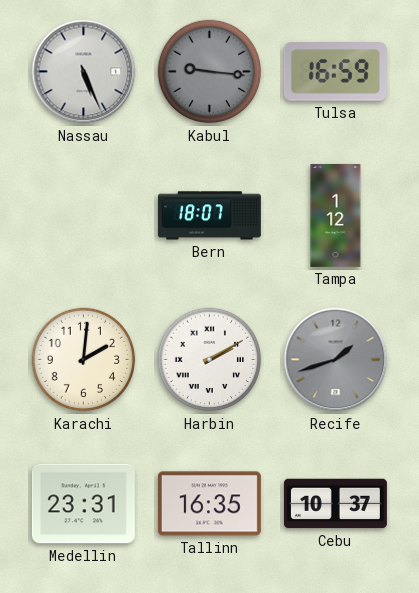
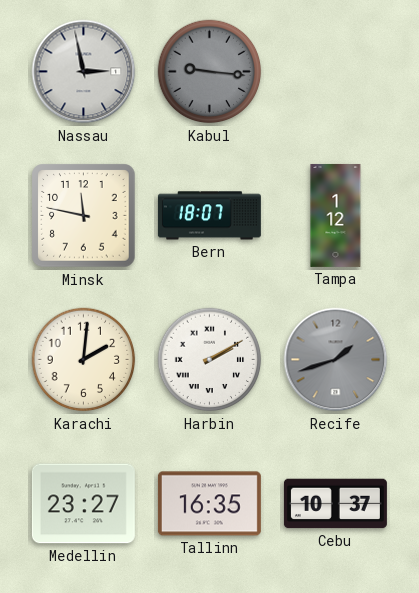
Nassau: 5:26 -> 2:58
Tulsa: 16:59 -> none
Minsk: none -> 11:47
Medellin: 23:31 -> 23:27
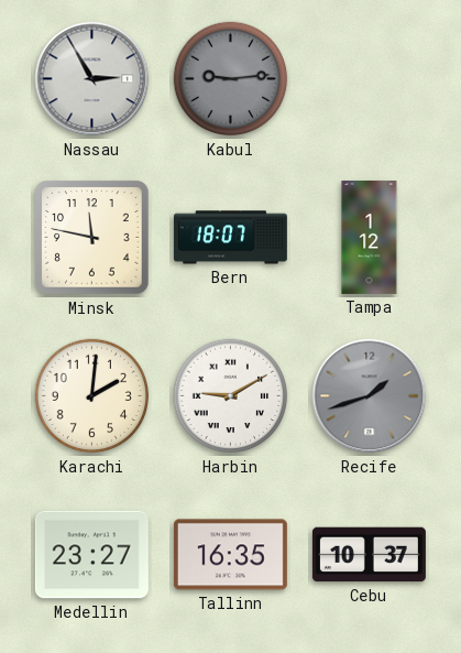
Nassau: 2:58 -> 2:55
Kabul: 9:16 -> 9:14
Harbin: 2:10 -> 9:10
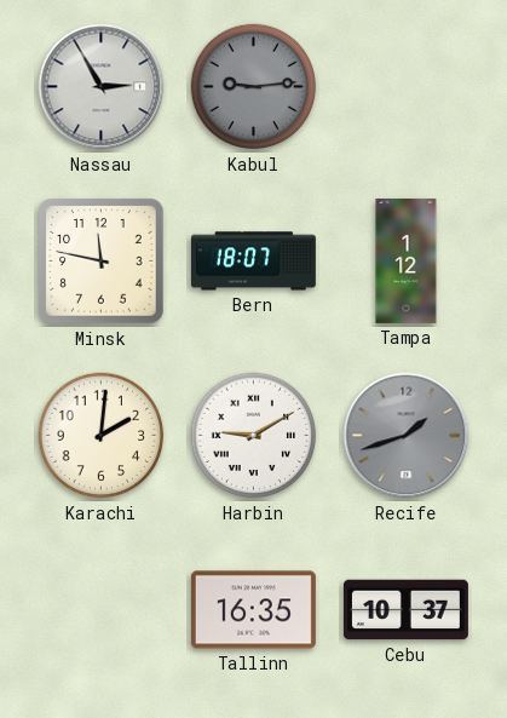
Medellin: 23:27 -> none
